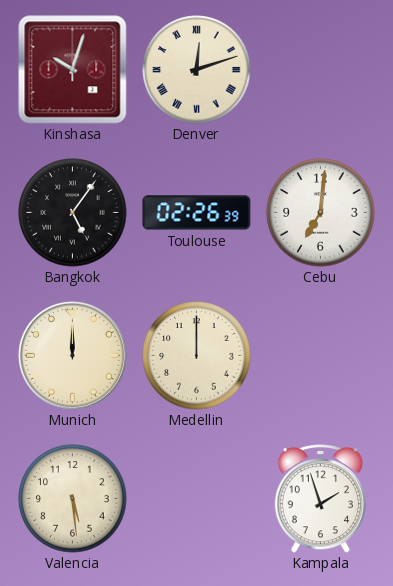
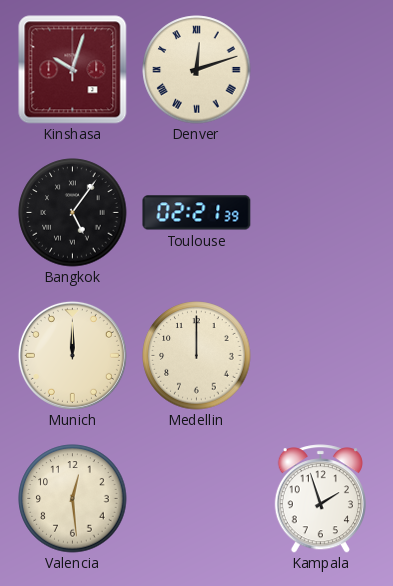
Toulouse: 02:26 -> 02:21
Cebu: 7:01 -> none
Valencia: 5:29 -> 12:29
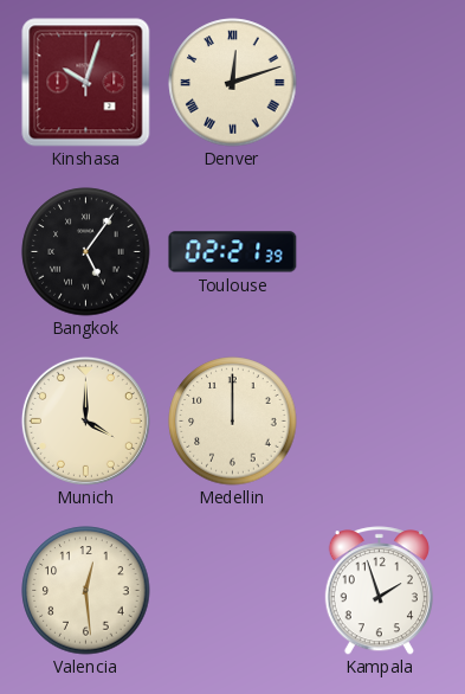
Munich: 12:00 -> 4:00
